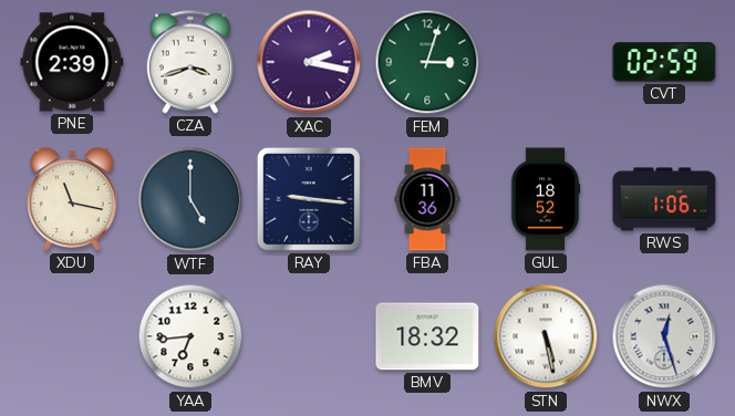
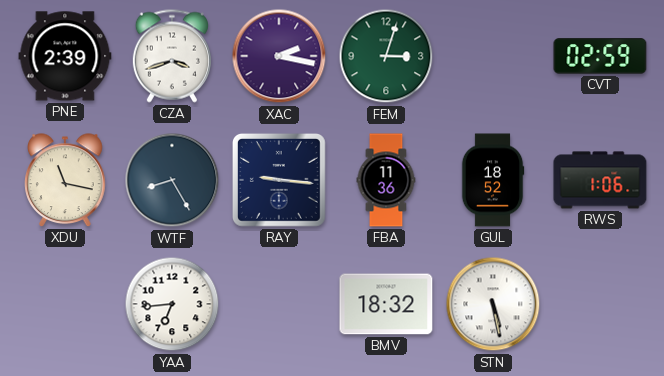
WTF: 5:00 -> 8:25
NWX: 12:27 -> none
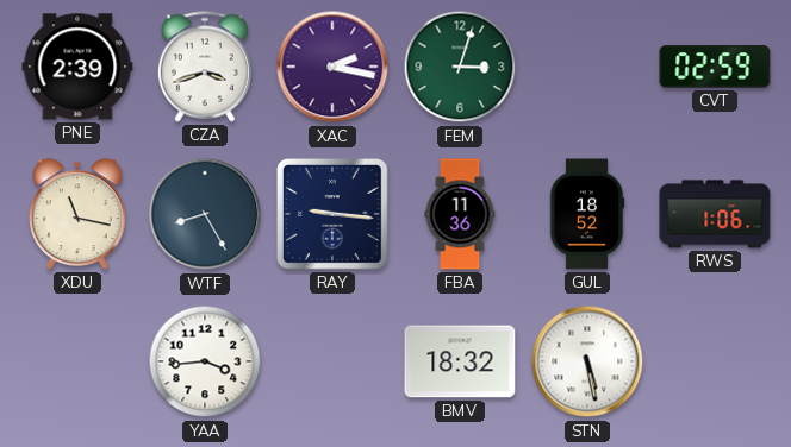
YAA: 6:44 -> 3:44
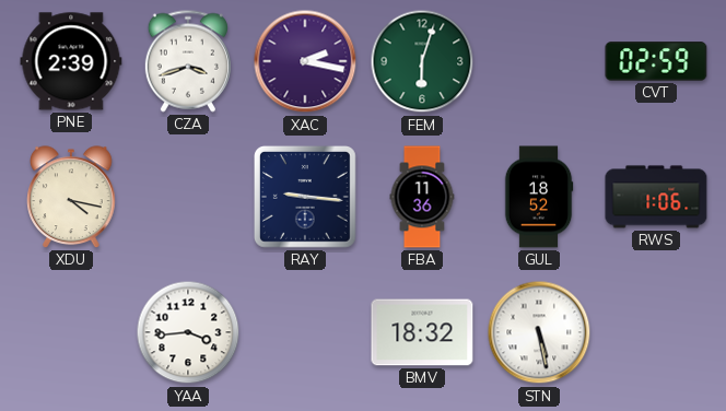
FEM: 3:03 -> 6:03
XDU: 11:17 -> 4:17
WTF: 8:25 -> none
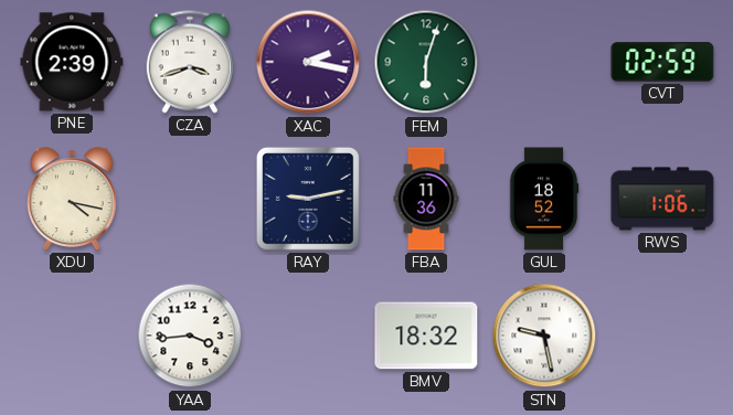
RAY: 9:16 -> 9:13
STN: 5:28 -> 9:28
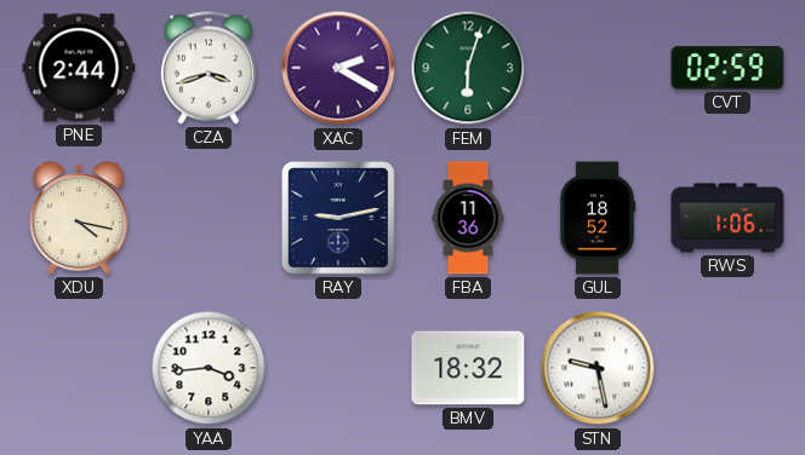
PNE: 2:39 -> 2:44
XAC: 2:17 -> 2:20
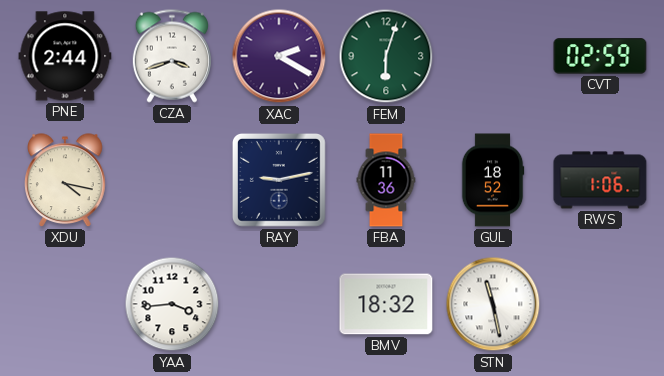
STN: 9:28 -> 11:28
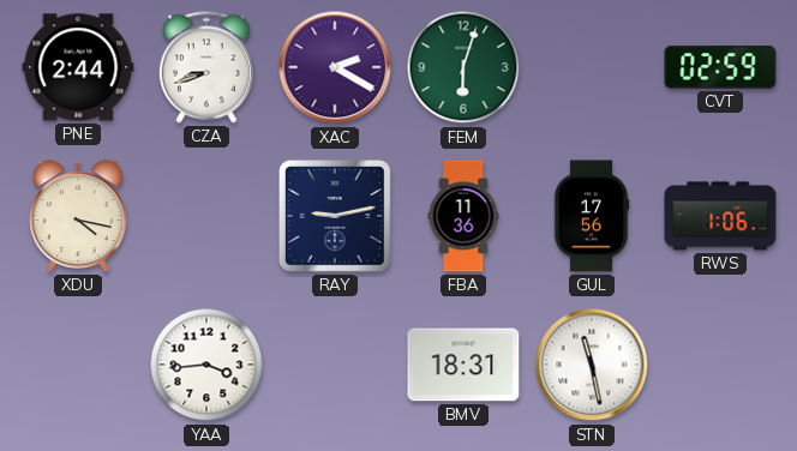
CZA: 3:42 -> 8:42
GUL: 18:52 -> 17:56
BMV: 18:32 -> 18:31
